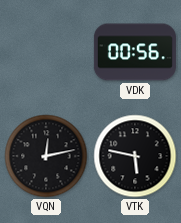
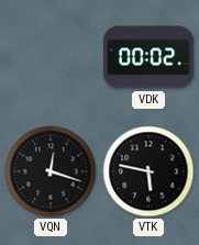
VDK: 00:56 -> 00:02
VQN: 12:13 -> 12:18
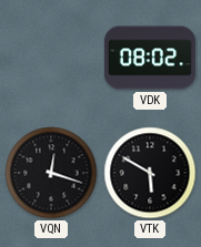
VDK: 00:02 -> 08:02
VTK: 5:47 -> 5:50
